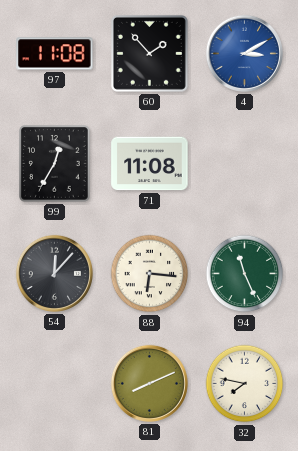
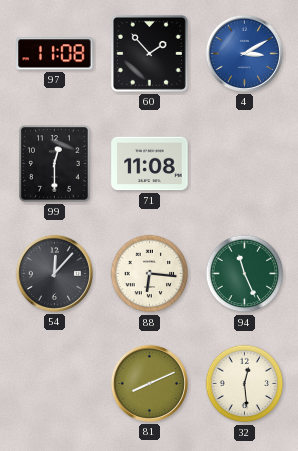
99: 12:35 -> 12:30
32: 7:47 -> 12:29
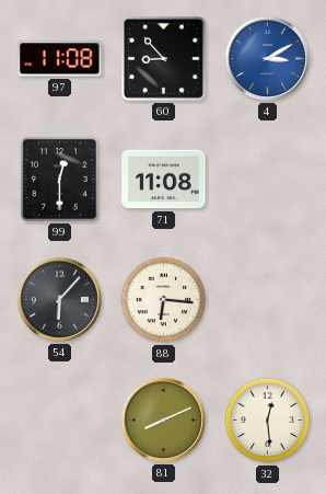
60: 1:53 -> 8:53
54: 12:07 -> 6:07
94: 11:26 -> none
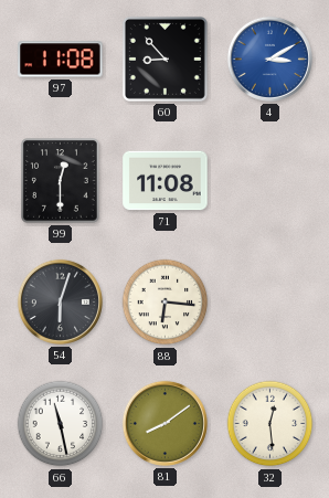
54: 6:07 -> 6:03
66: none -> 11:28
81: 8:11 -> 8:09
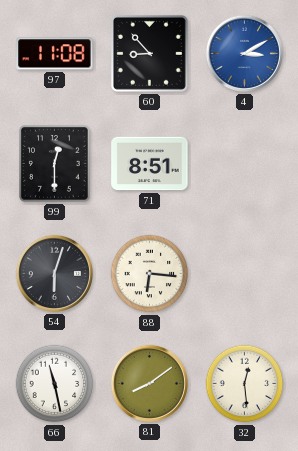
71: 11:08 -> 8:51
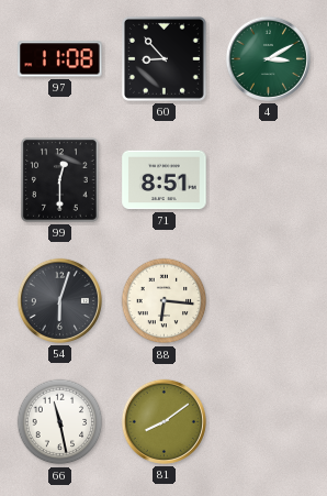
4 dial: blue -> green
32: 12:29 -> none
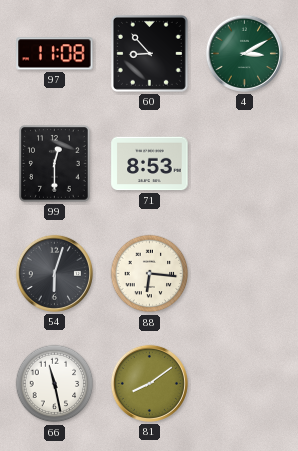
71: 8:51 -> 8:53
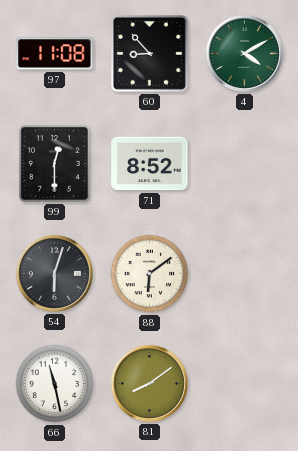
4: 3:10 -> 4:10
71: 8:53 -> 8:52
88: 6:16 -> 6:09
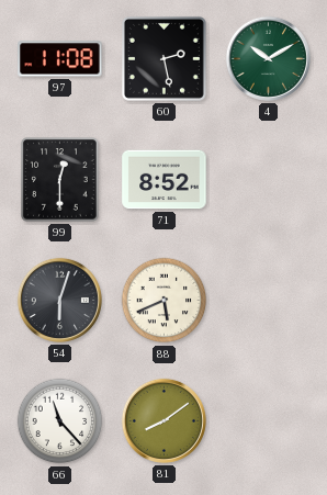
60: 8:53 -> 2:28
4: 4:10 -> 10:10
88: 6:09 -> 5:41
66: 11:28 -> 11:23
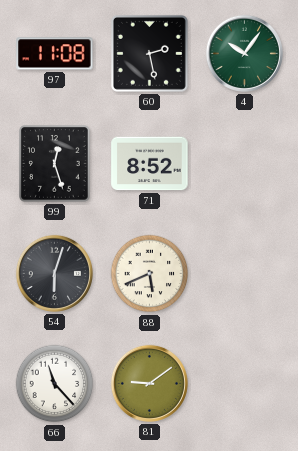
4: 10:10 -> 10:06
99: 12:30 -> 12:27
81: 8:09 -> 9:09
